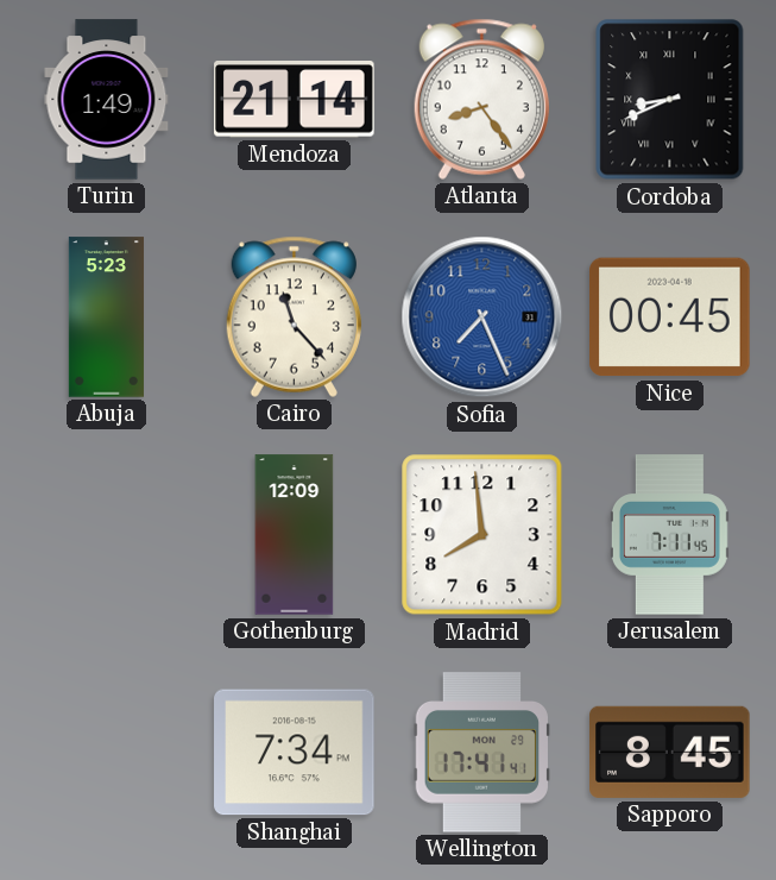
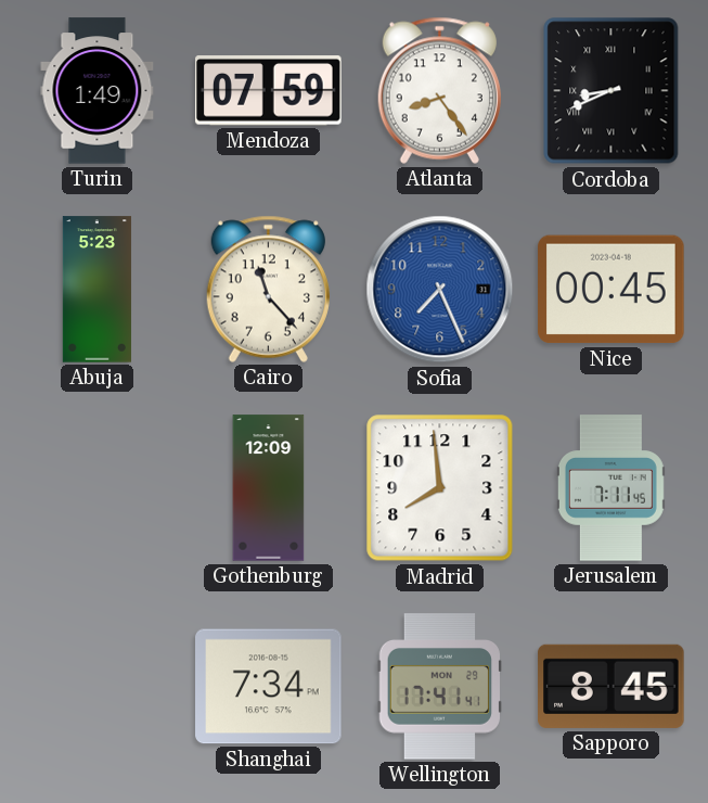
Mendoza: 21:14 -> 07:59
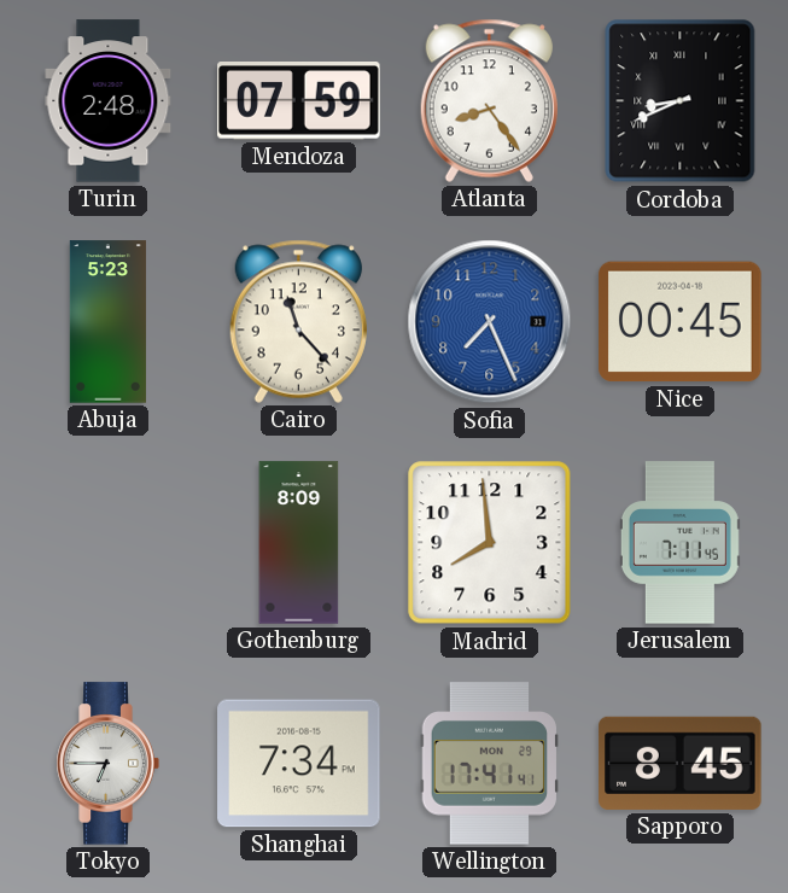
Turin: 1:49 -> 2:48
Gothenburg: 12:09 -> 8:09
Tokyo: none -> 6:45
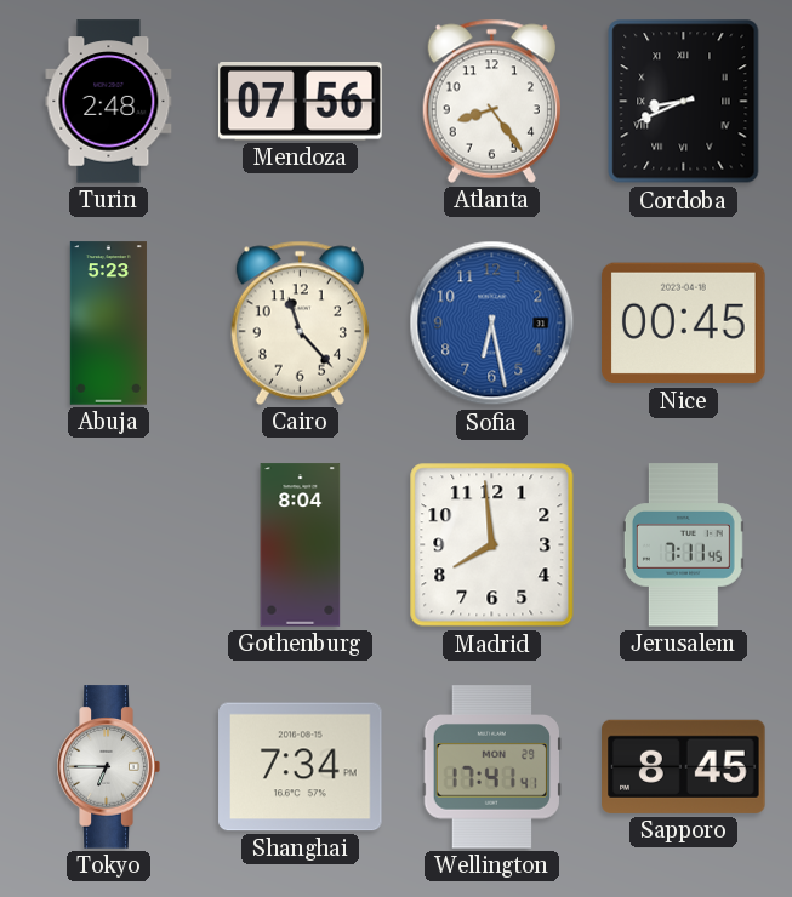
Mendoza: 07:59 -> 07:56
Sofia: 7:26 -> 6:28
Gothenburg: 8:09 -> 8:04
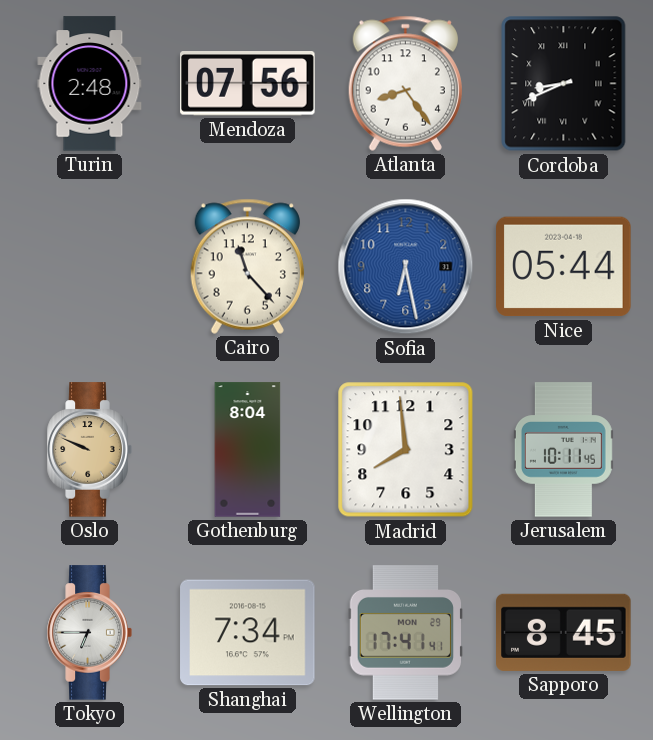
Abuja: 5:23 -> none
Nice: 00:45 -> 05:44
Oslo: none -> 9:49
Jerusalem: 7:11 -> 10:11
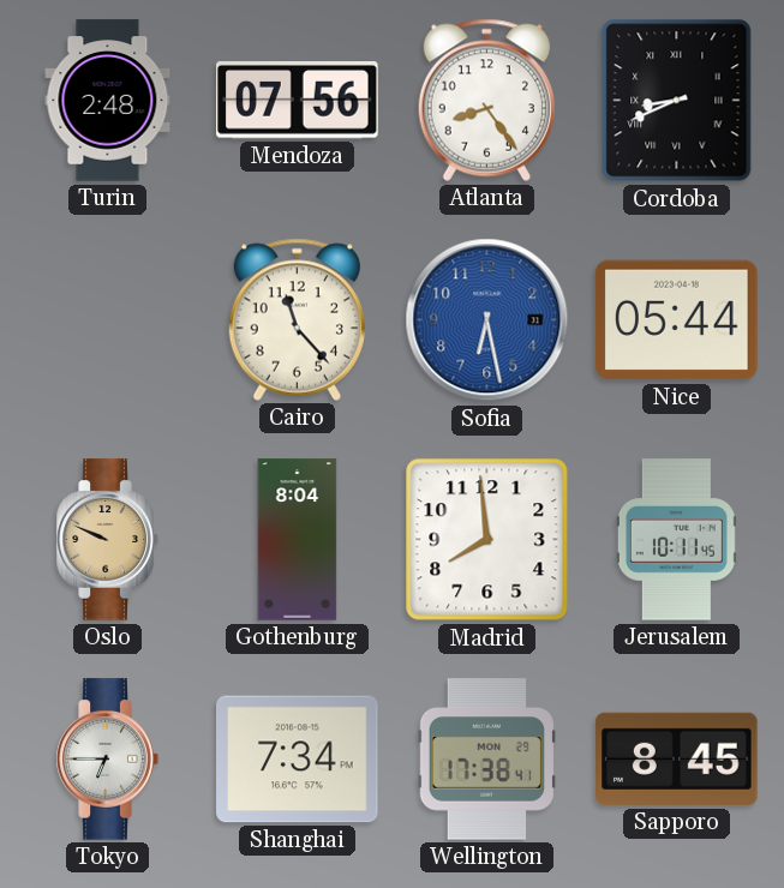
Wellington: 17:41 -> 17:38
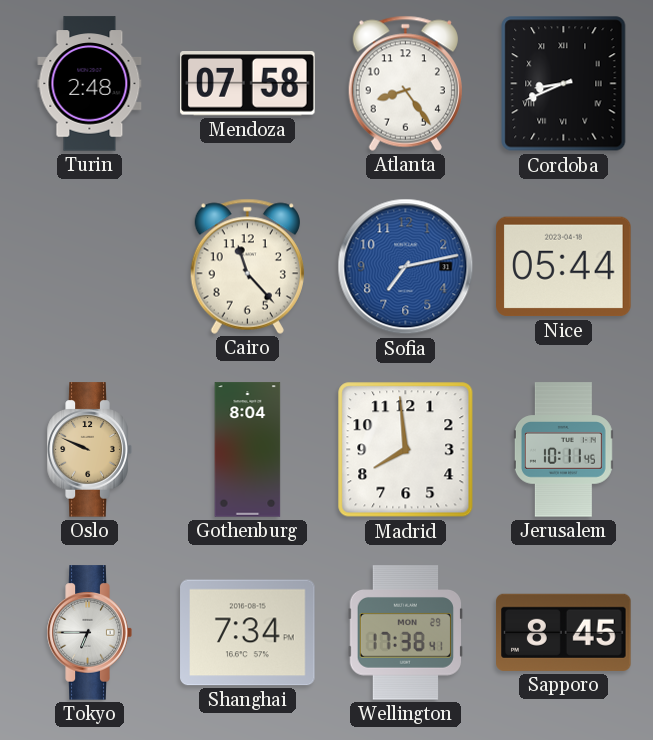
Mendoza: 07:56 -> 07:58
Sofia: 6:28 -> 7:13
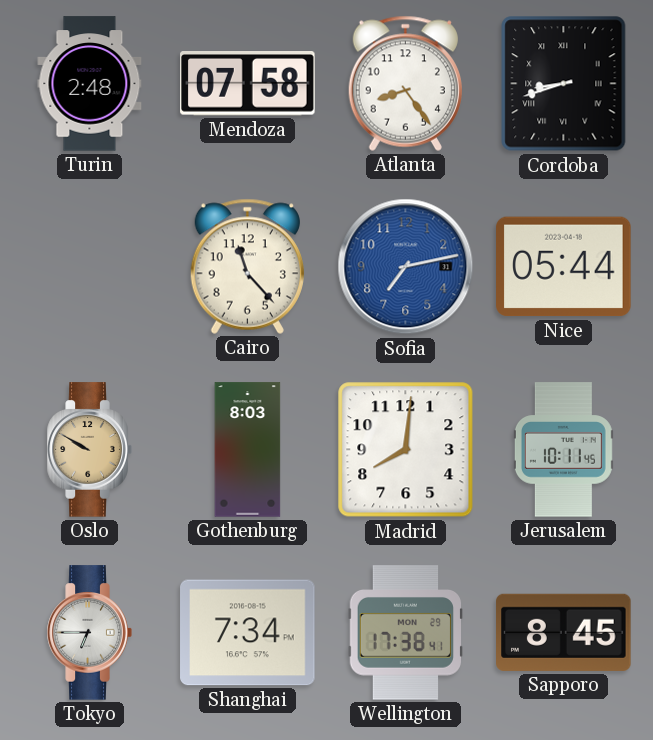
Cordoba: 8:41 -> 8:42
Oslo: 9:49 -> 9:50
Gothenburg: 8:04 -> 8:03
Madrid: 7:59 -> 8:01
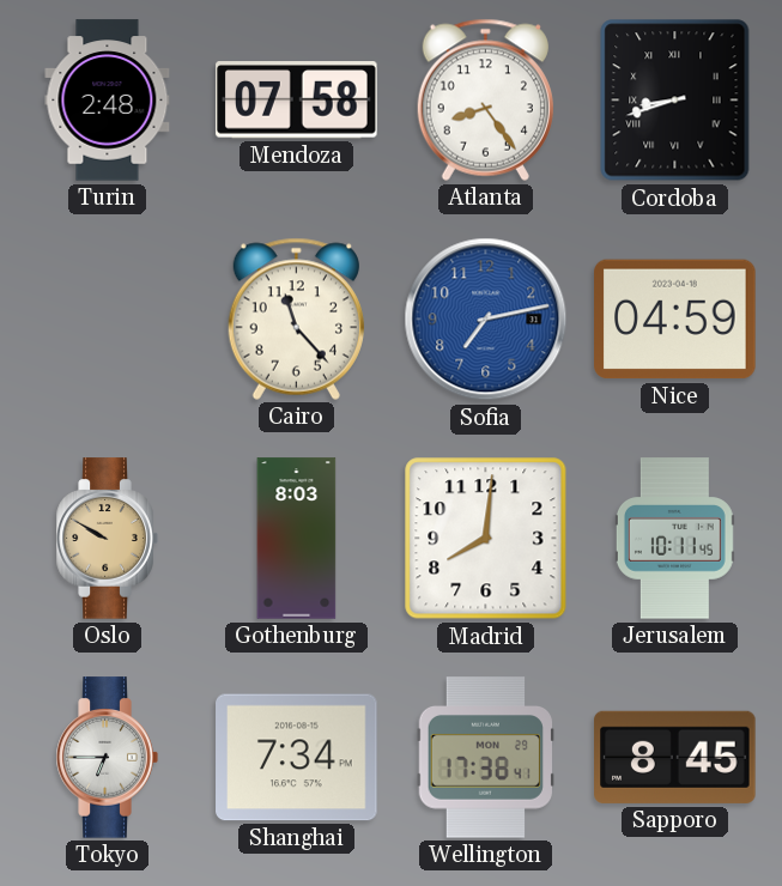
Nice: 05:44 -> 04:59
